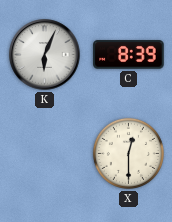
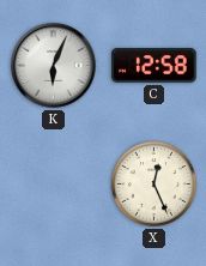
C: 8:39 -> 12:58
X: 12:30 -> 12:26
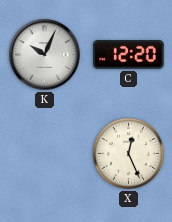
K: 6:04 -> 10:04
C: 12:58 -> 12:20
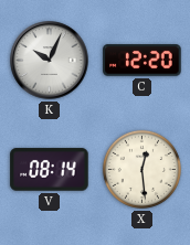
V: none -> 08:14
X: 12:26 -> 12:29
